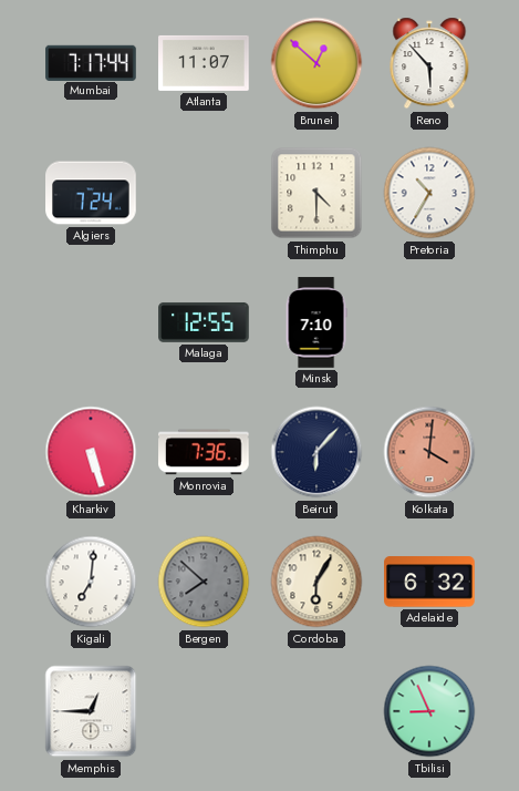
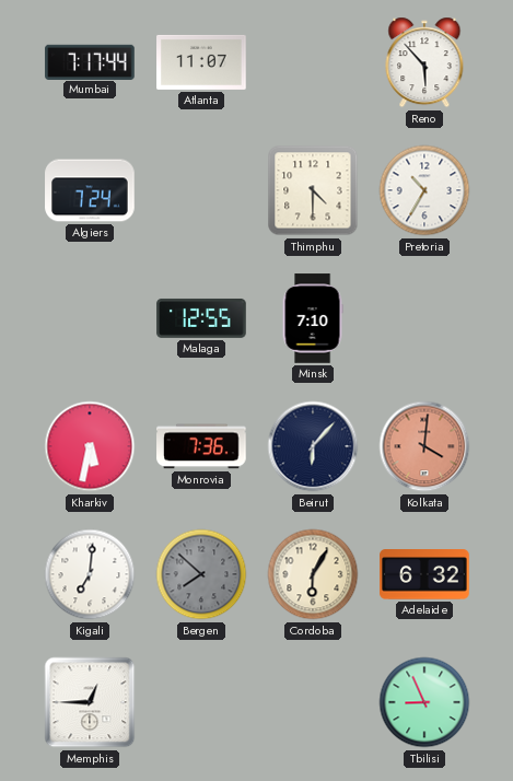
Brunei: 12:52 -> none
Kharkiv: 5:27 -> 5:32
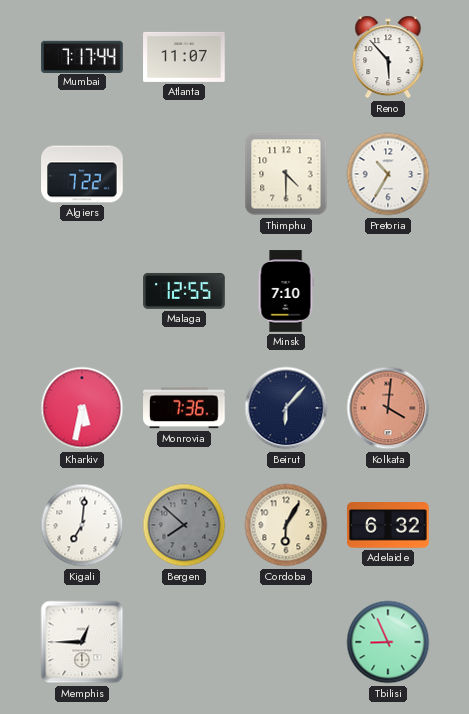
Algiers: 7:24 -> 7:22
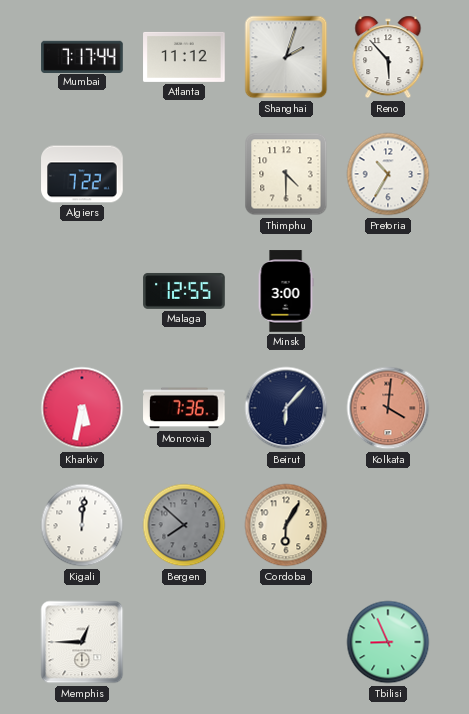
Atlanta: 11:07 -> 11:12
Shanghai: none -> 2:03
Minsk: 7:10 -> 3:00
Kigali: 7:01 -> 12:01
Adelaide: 6:32 -> none
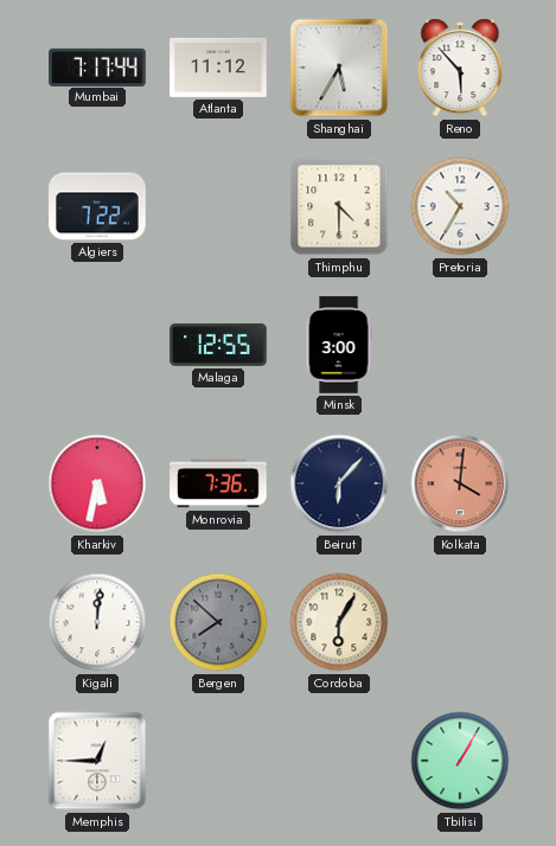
Shanghai: 2:03 -> 5:35
Tbilisi: 8:56 -> 1:05
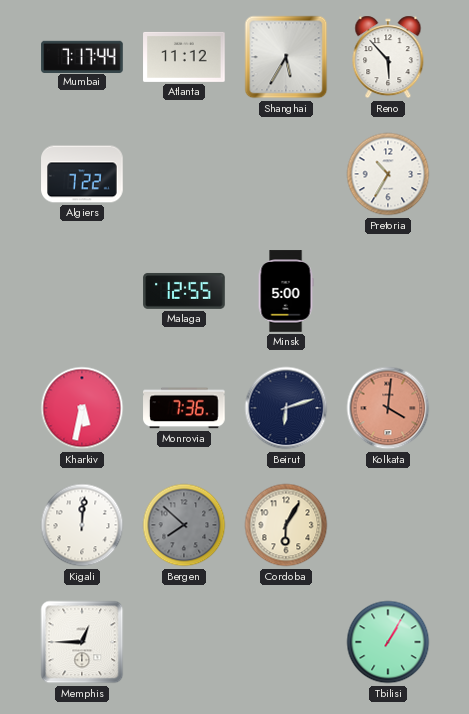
Thimphu: 4:30 -> none
Minsk: 3:00 -> 5:00
Beirut: 6:07 -> 6:12
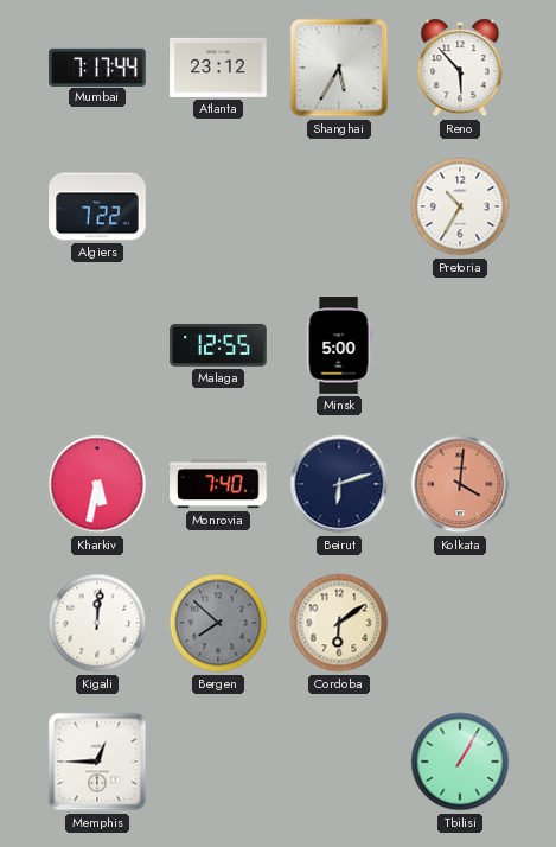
Atlanta: 11:12 -> 23:12
Monrovia: 7:36 -> 7:40
Cordoba: 6:05 -> 6:09
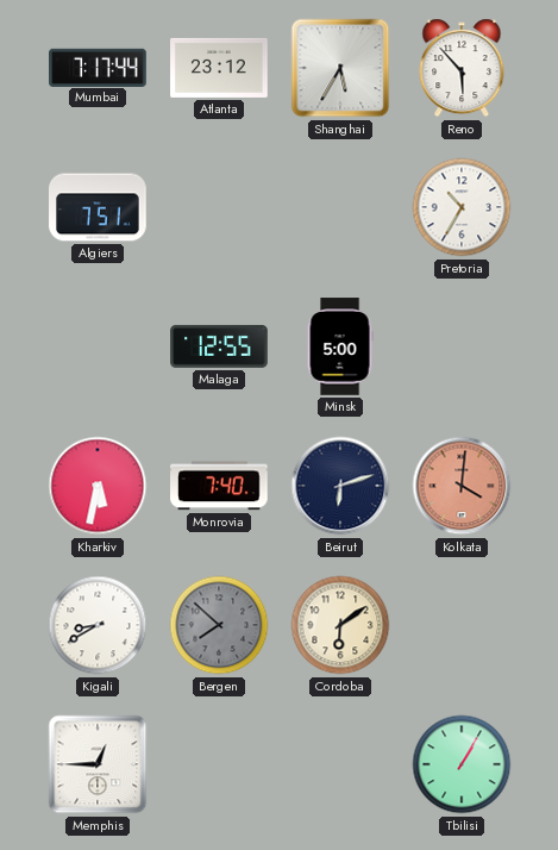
Algiers: 7:22 -> 7:51
Kigali: 12:01 -> 8:40
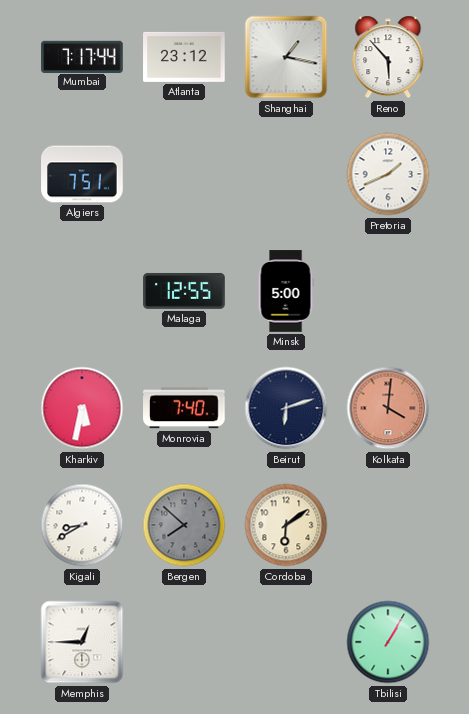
Shanghai: 5:35 -> 1:17
Pretoria: 10:35 -> 1:41
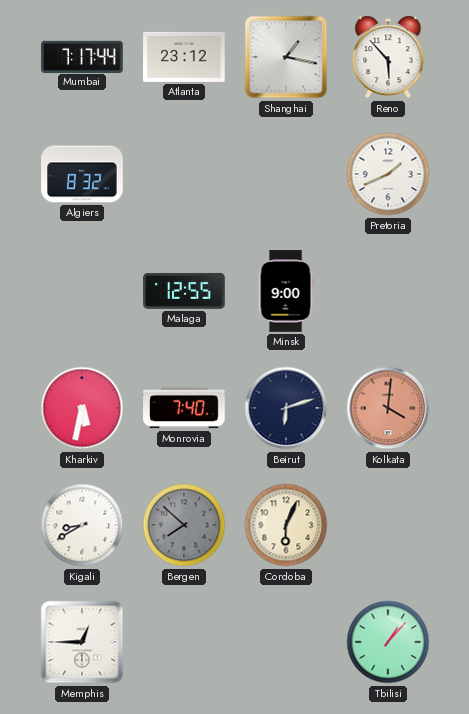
Algiers: 7:51 -> 8:32
Minsk: 5:00 -> 9:00
Cordoba: 6:09 -> 6:04
Tbilisi: 1:05 -> 1:07
